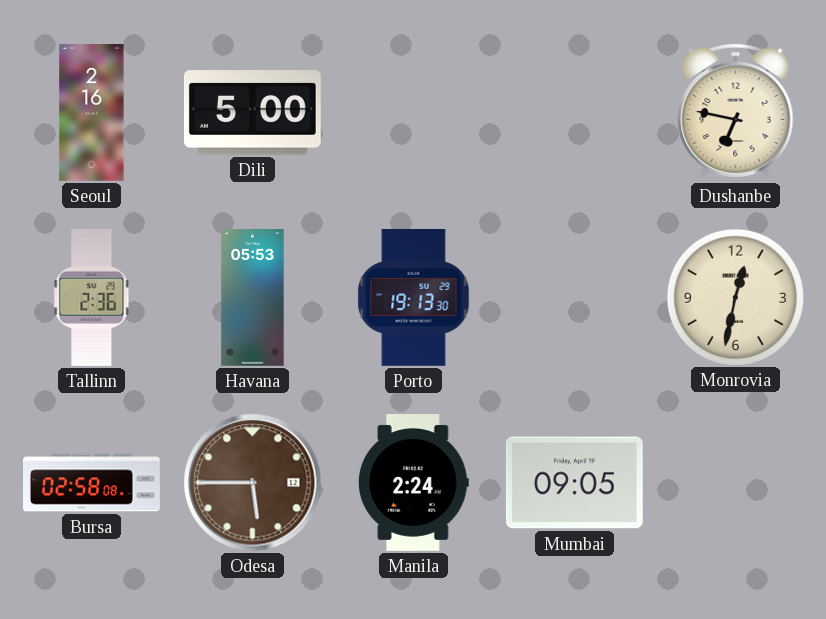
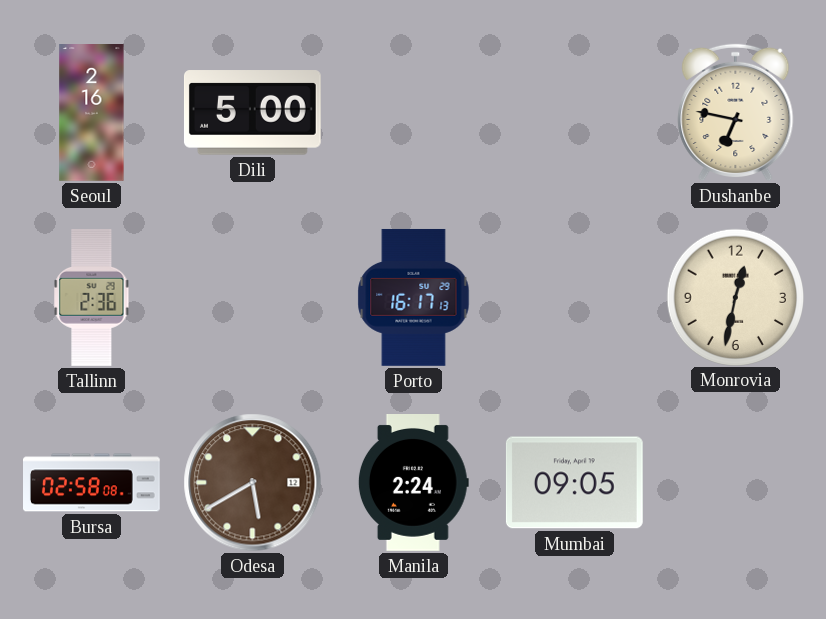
Havana: 05:53 -> none
Porto: 19:13 -> 16:17
Odesa: 5:45 -> 5:40
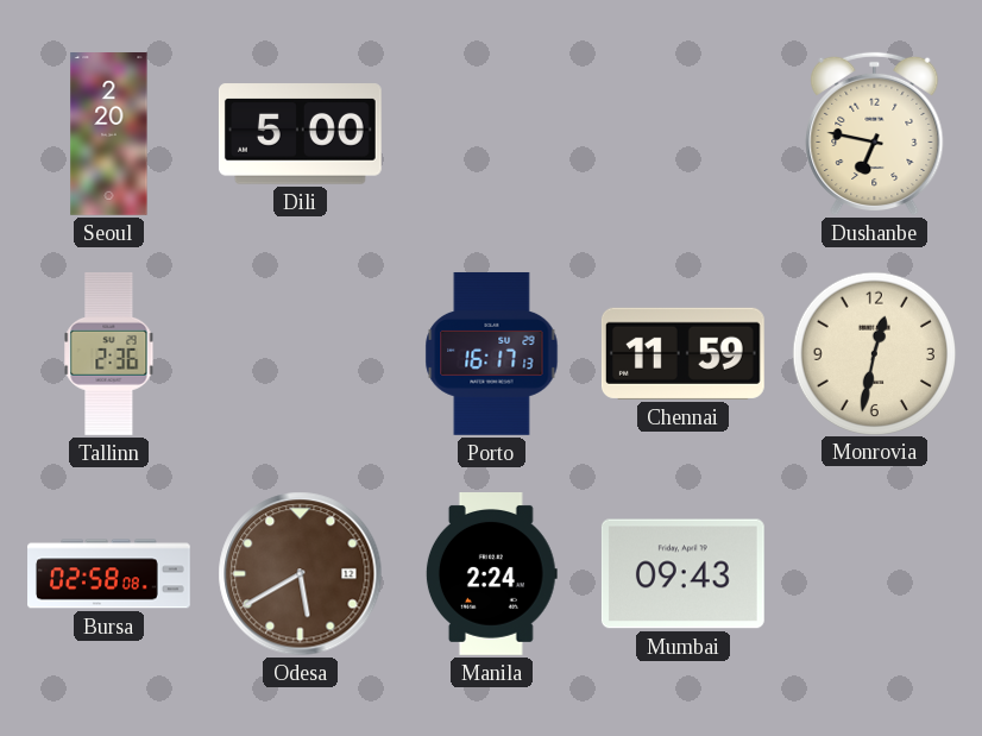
Seoul: 2:16 -> 2:20
Chennai: none -> 11:59
Mumbai: 09:05 -> 09:43
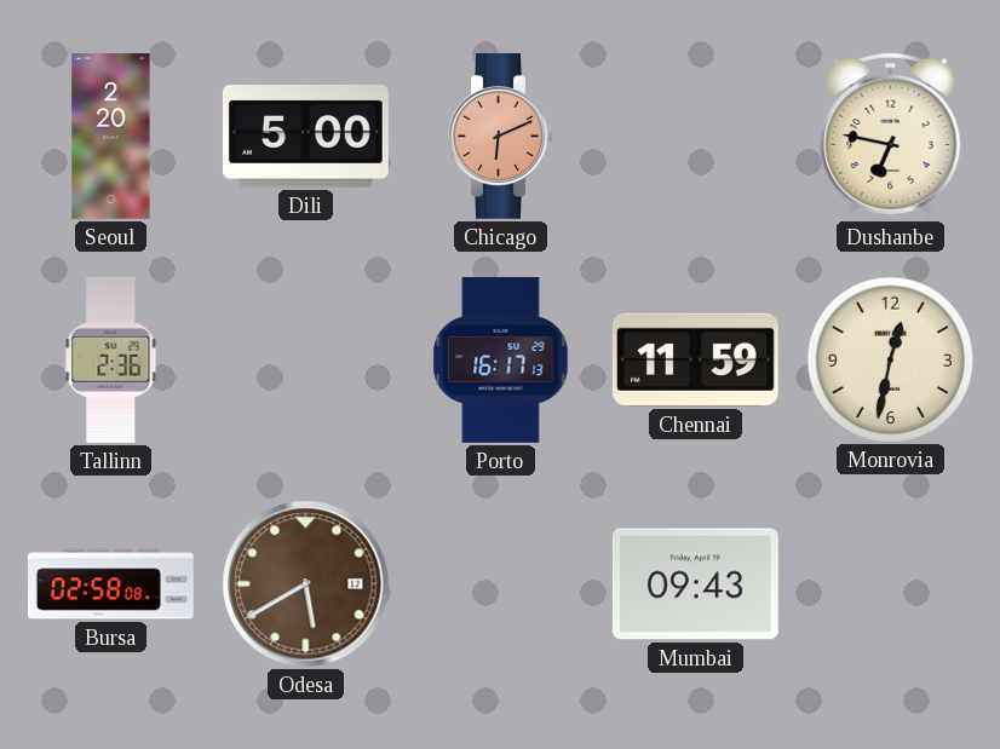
Chicago: none -> 6:11
Manila: 2:24 -> none
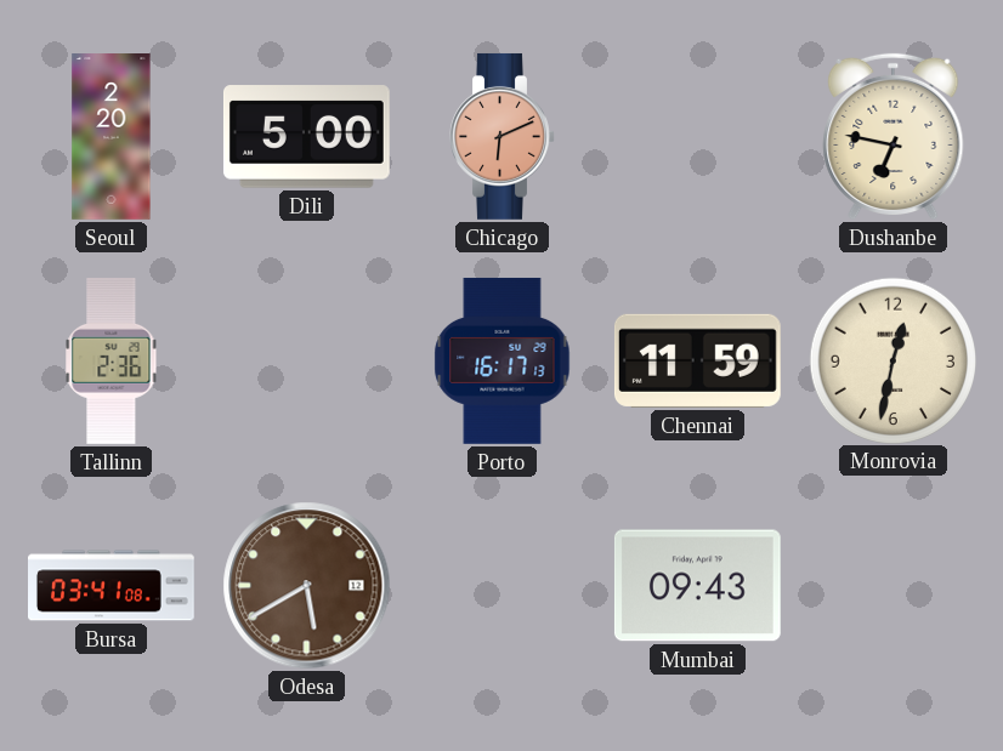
Bursa: 02:58 -> 03:41
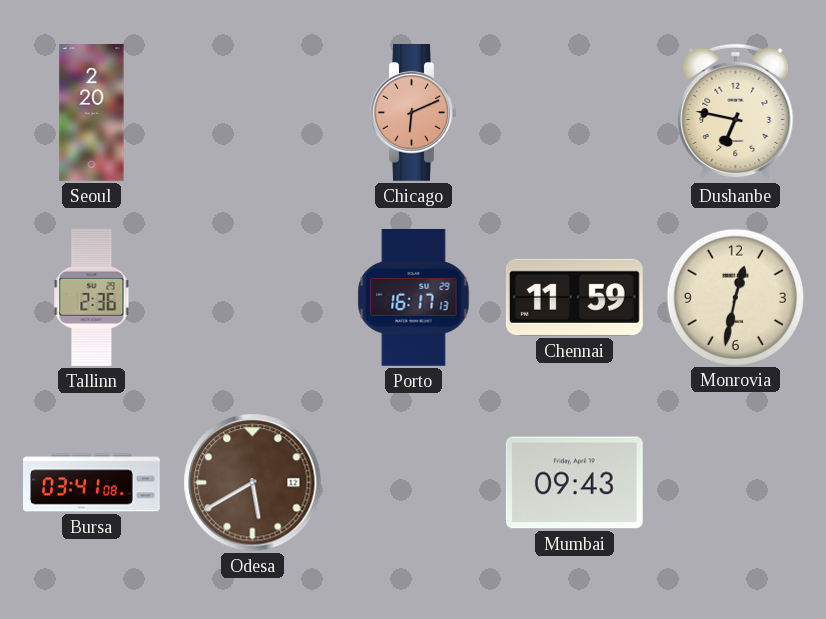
Dili: 5:00 -> none
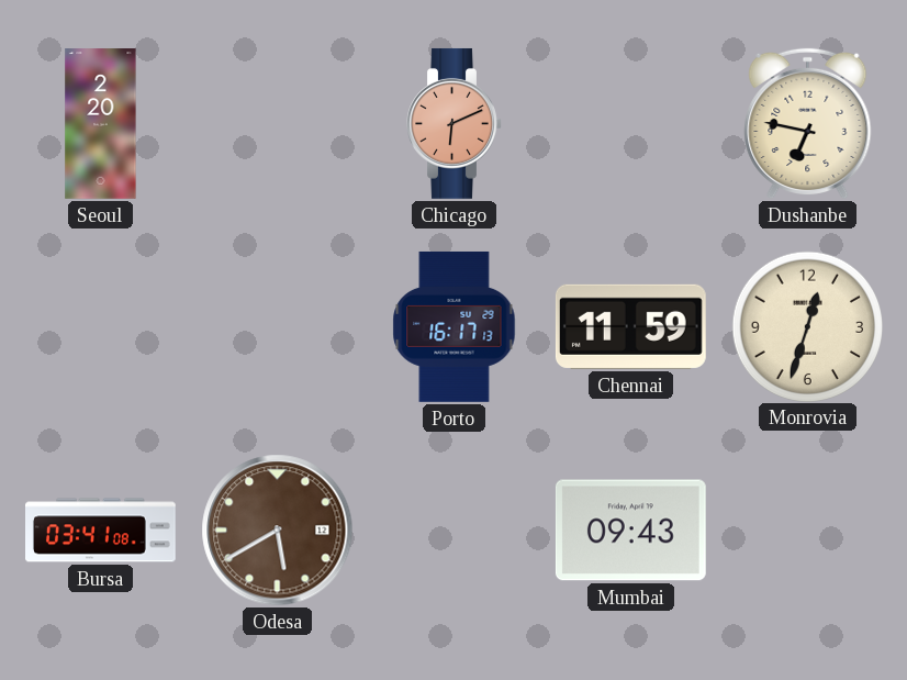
Tallinn: 2:36 -> none
Monrovia: 12:32 -> 12:33
